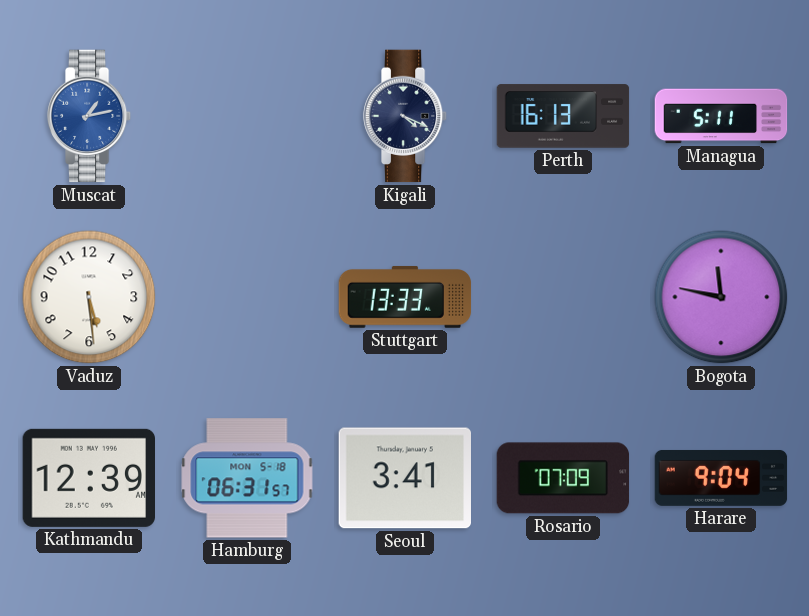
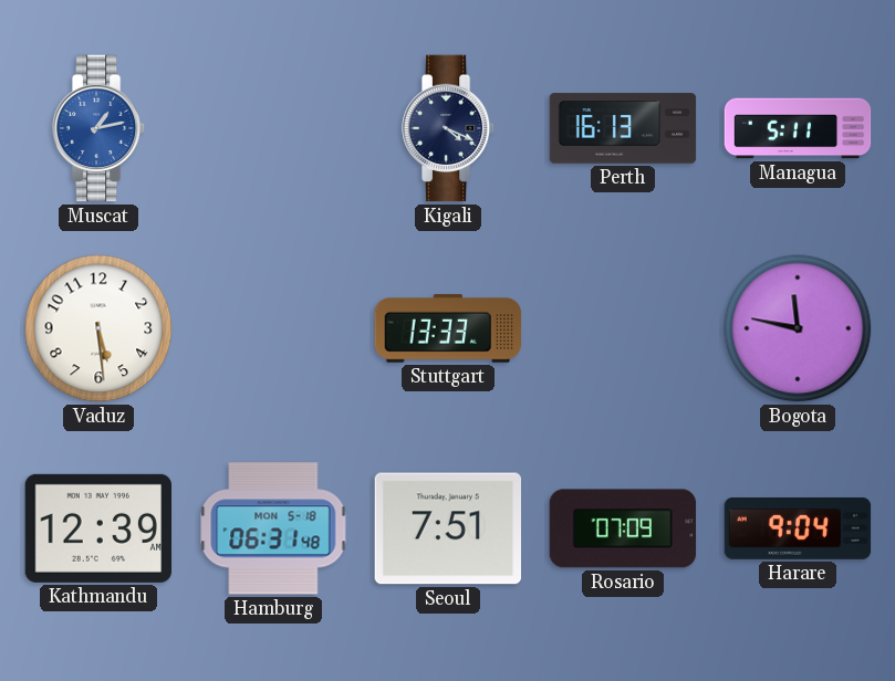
Hamburg: 06:31:57 -> 06:31:48
Seoul: 3:41 -> 7:51
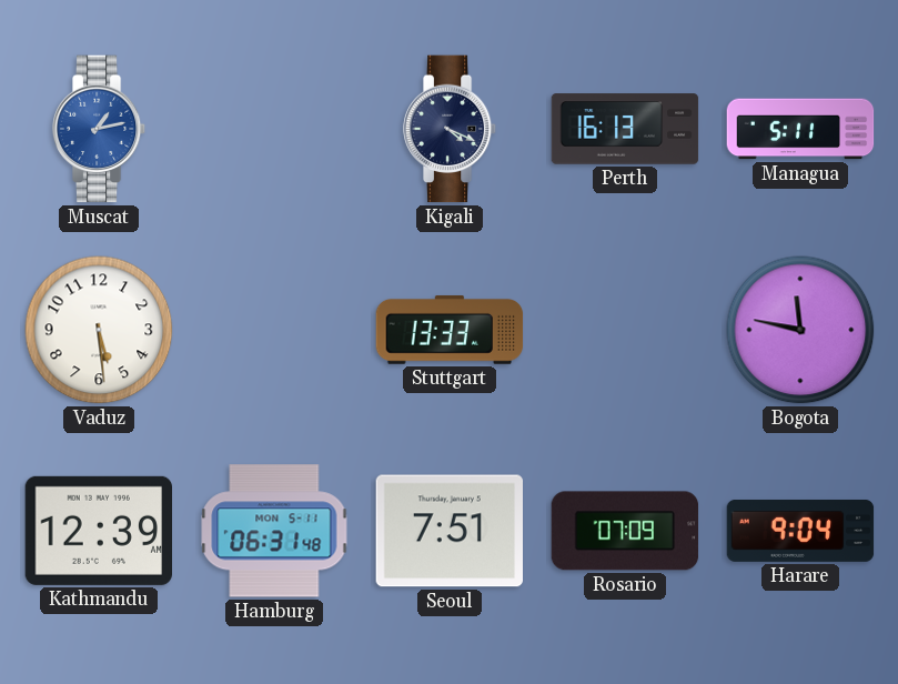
Hamburg date: MON 5-18 -> MON 5-11
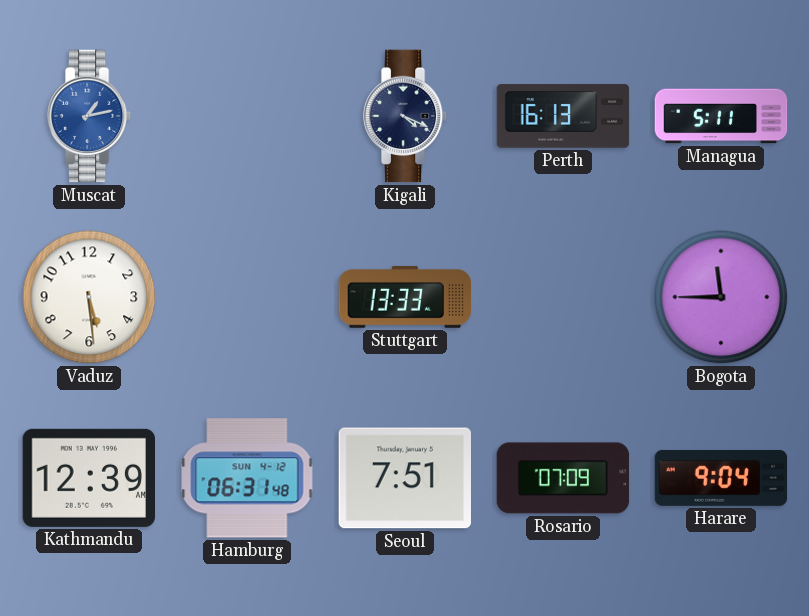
Bogota: 11:47 -> 11:45
Hamburg date: MON 5-11 -> SUN 4-12
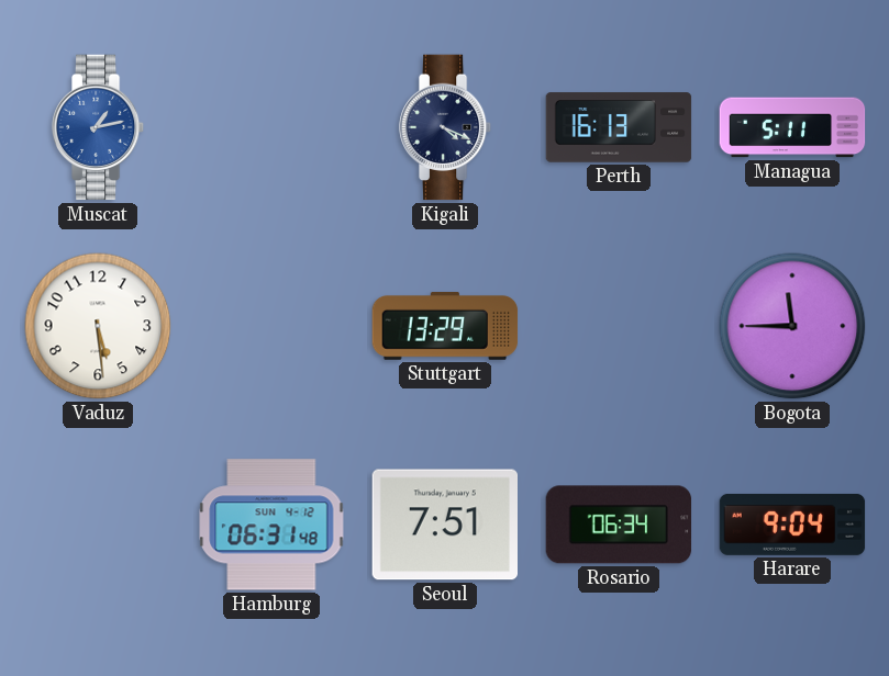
Stuttgart: 13:33 -> 13:29
Kathmandu: 12:39 -> none
Rosario: 07:09 -> 06:34
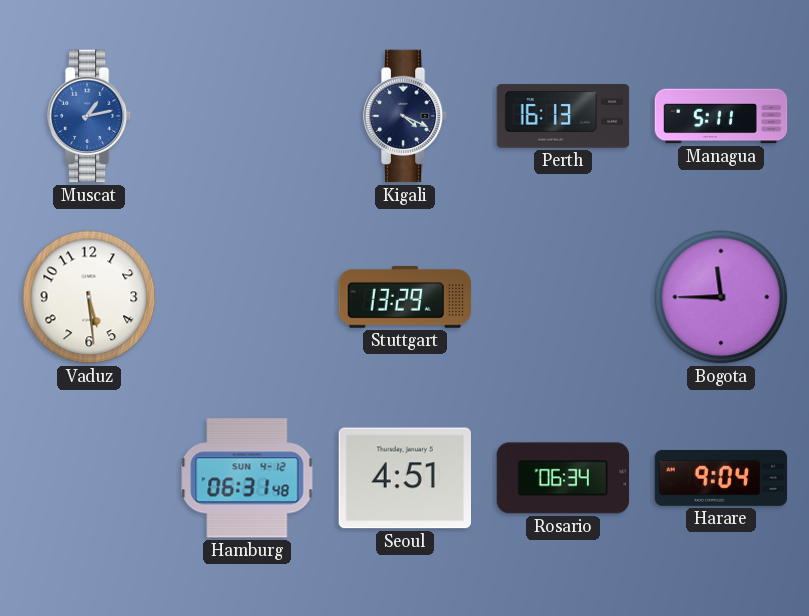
Seoul: 7:51 -> 4:51
